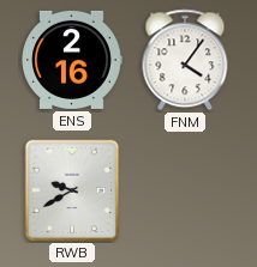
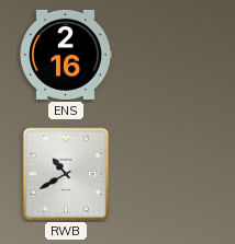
FNM: 4:06 -> none
RWB: 9:40 -> 10:40
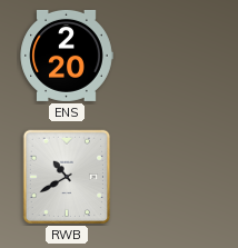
ENS: 2:16 -> 2:20
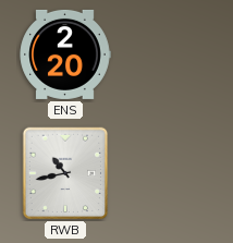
RWB: 10:40 -> 10:43
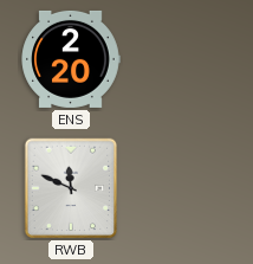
RWB: 10:43 -> 11:49
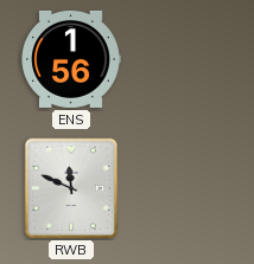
ENS: 2:20 -> 1:56
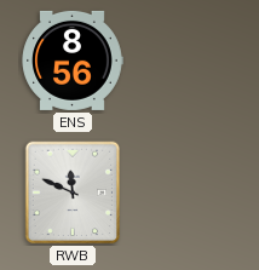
ENS: 1:56 -> 8:56
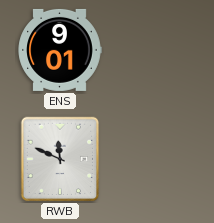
ENS: 8:56 -> 9:01
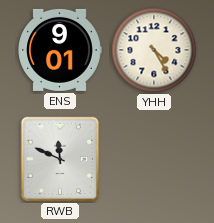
YHH: none -> 4:25
